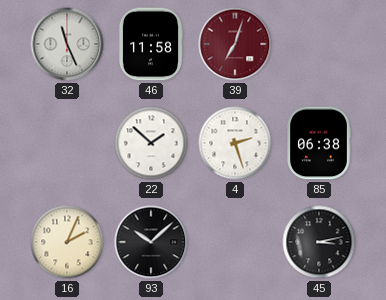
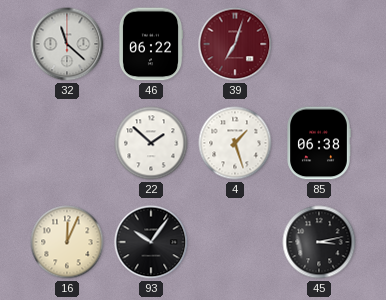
32: 11:26 -> 11:22
46: 11:58 -> 06:22
4: 2:27 -> 1:27
16: 2:04 -> 12:04
93: 10:08 -> 10:06
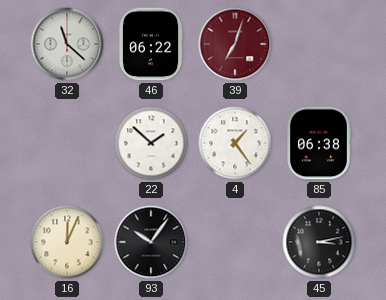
4: 1:27 -> 1:24
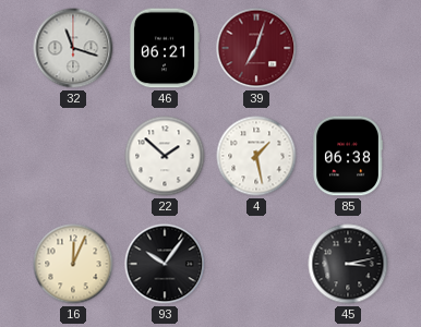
32: 11:22 -> 11:18
46: 06:22 -> 06:21
4: 1:24 -> 1:28
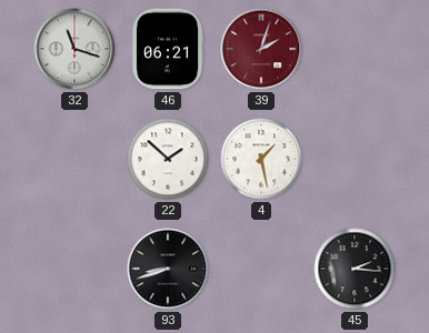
39: 7:03 -> 2:03
85: 06:38 -> none
16: 12:04 -> none
93: 10:06 -> 8:42
45: 3:13 -> 2:16
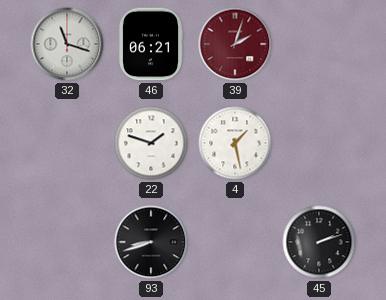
22: 1:52 -> 1:48
45: 2:16 -> 2:12
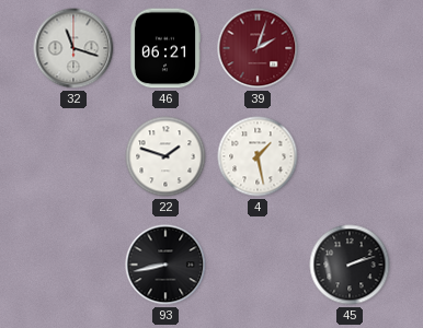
93: 8:42 -> 8:43
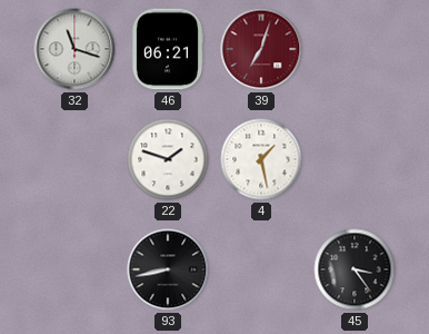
39: 2:03 -> 7:03
45: 2:12 -> 3:24
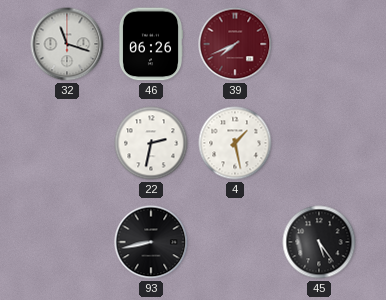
46: 06:21 -> 06:26
39: 7:03 -> 7:41
22: 1:48 -> 2:32
45: 3:24 -> 5:24
